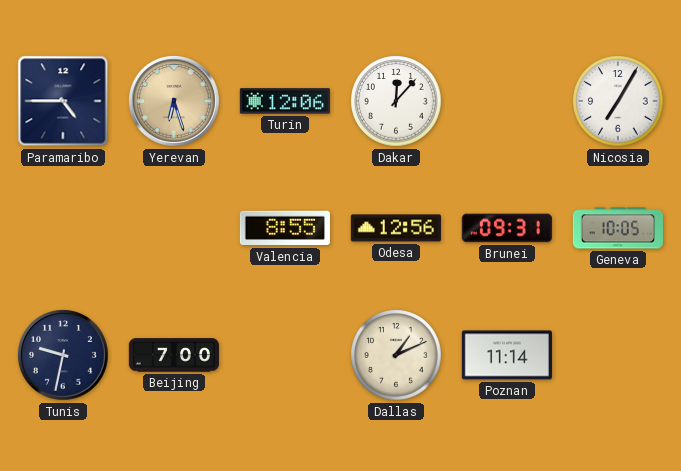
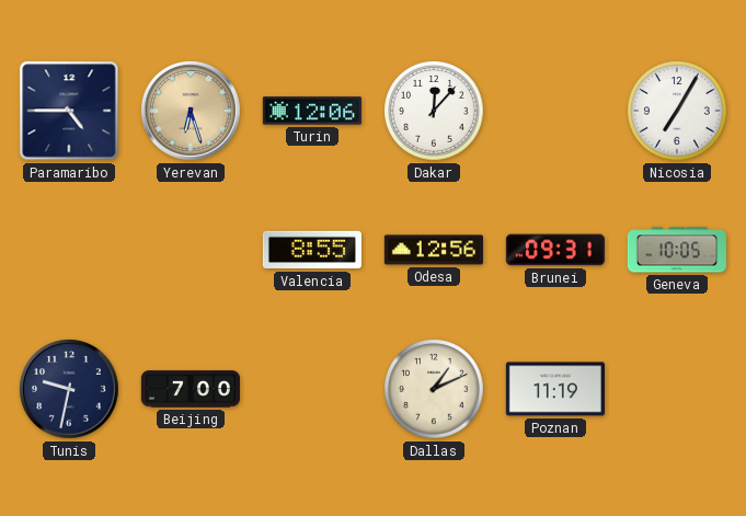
Poznan: 11:14 -> 11:19
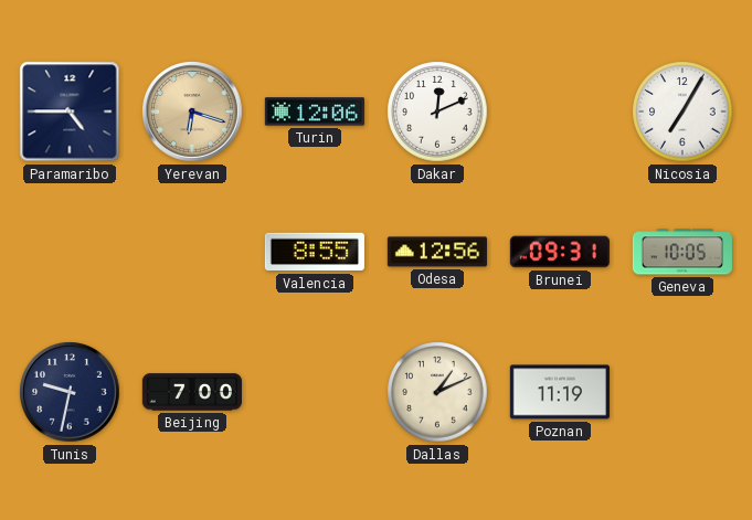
Yerevan: 6:27 -> 6:18
Dakar: 12:07 -> 12:11
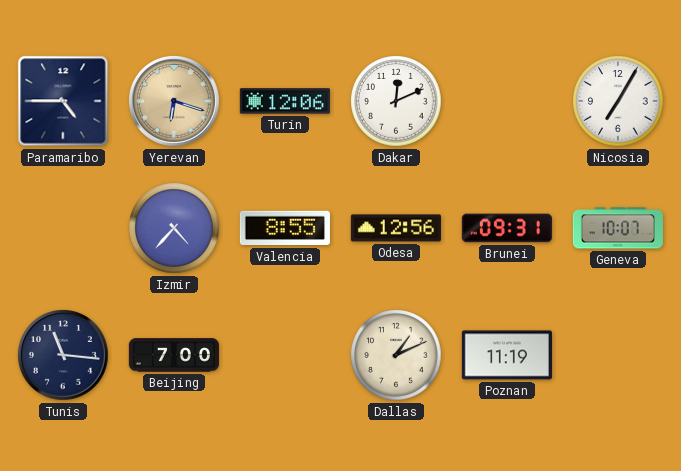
Izmir: none -> 4:37
Geneva: 10:05 -> 10:07
Tunis: 9:32 -> 11:16
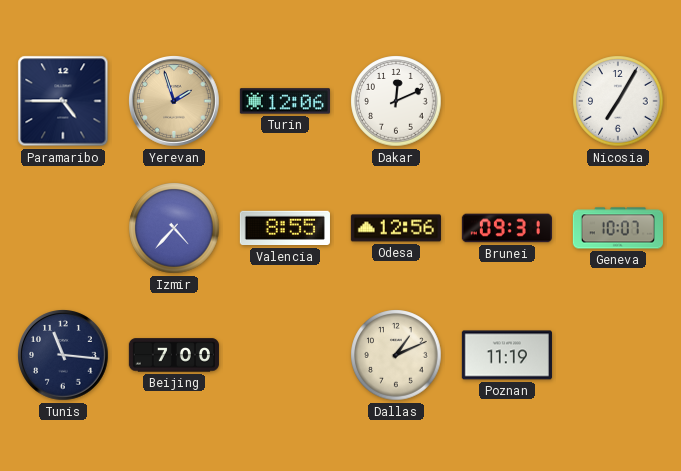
Yerevan: 6:18 -> 1:57
